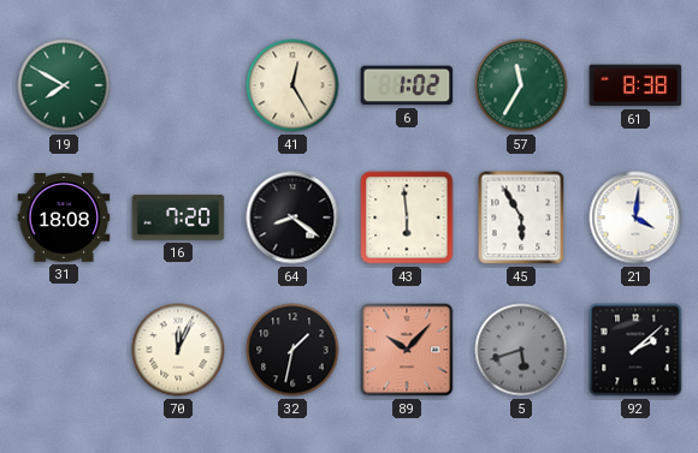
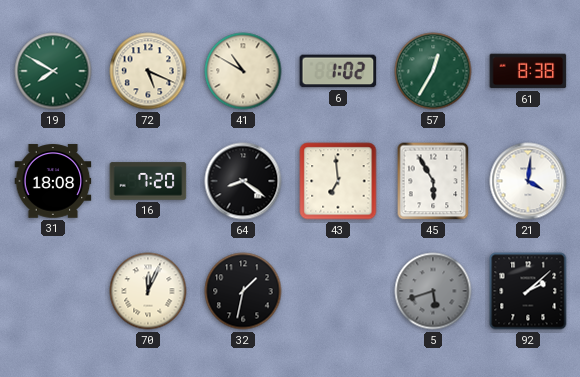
72: none -> 5:19
41: 12:25 -> 10:50
57: 11:35 -> 12:35
43: 5:59 -> 6:59
89: 10:07 -> none
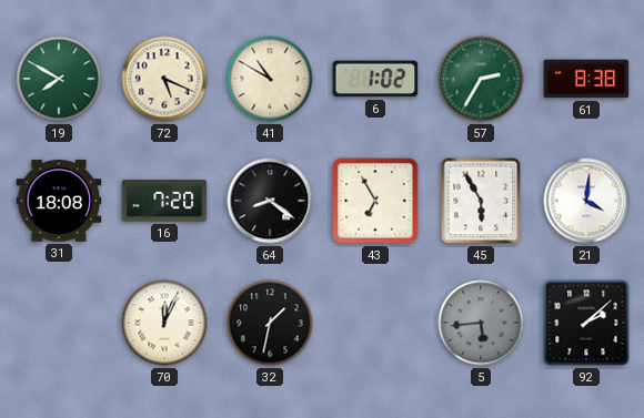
57: 12:35 -> 2:35
43: 6:59 -> 6:55
5: 5:42 -> 5:44
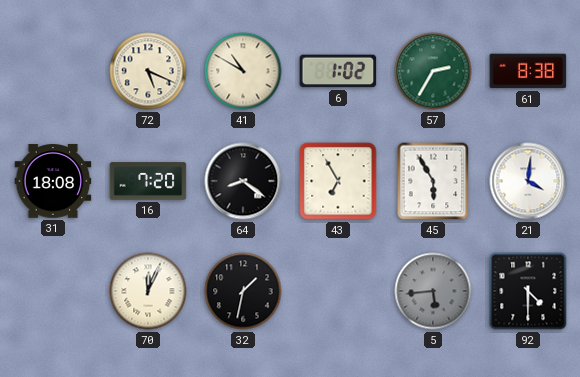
19: 7:50 -> none
92: 2:08 -> 4:30
